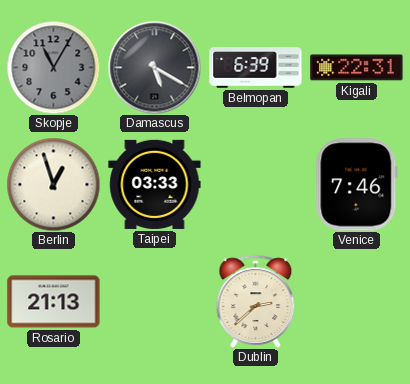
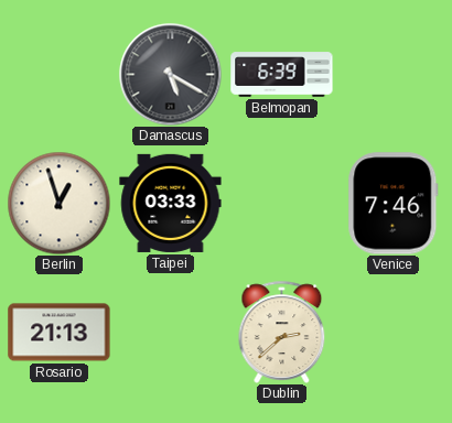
Skopje: 11:05 -> none
Kigali: 22:31 -> none
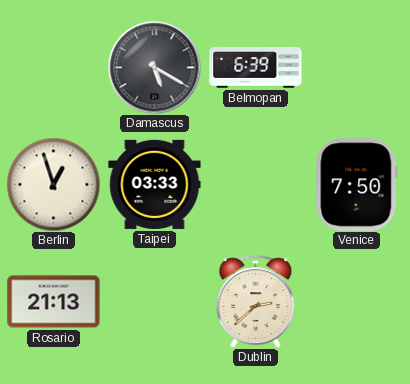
Venice: 7:46 -> 7:50
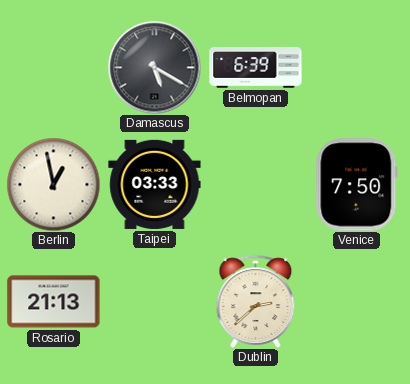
Berlin: 12:57 -> 12:58
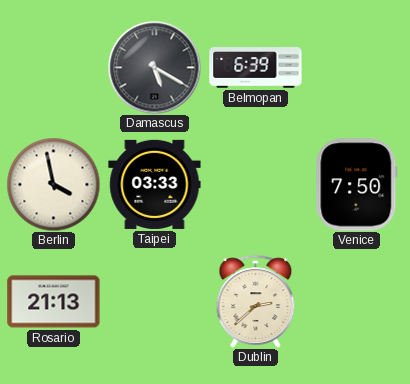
Berlin: 12:58 -> 3:58
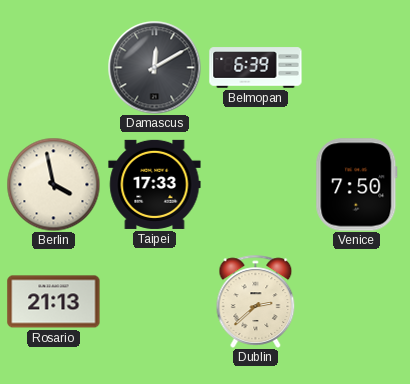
Damascus: 5:20 -> 12:10
Taipei: 03:33 -> 17:33
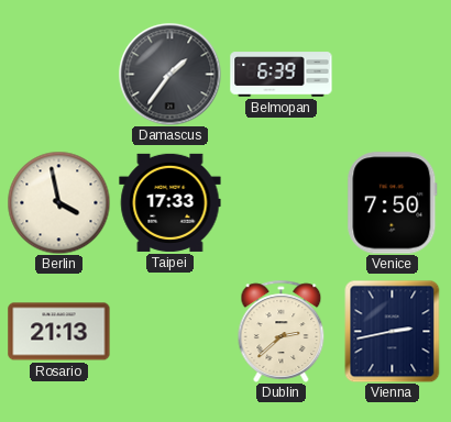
Damascus: 12:10 -> 1:36
Vienna: none -> 2:43
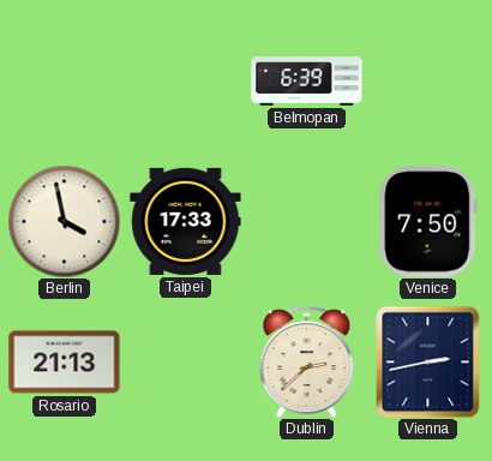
Damascus: 1:36 -> none
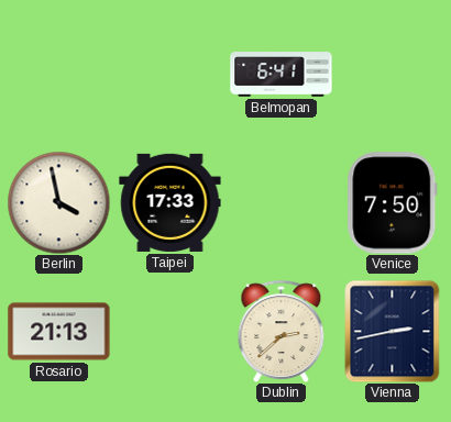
Belmopan: 6:39 -> 6:41
